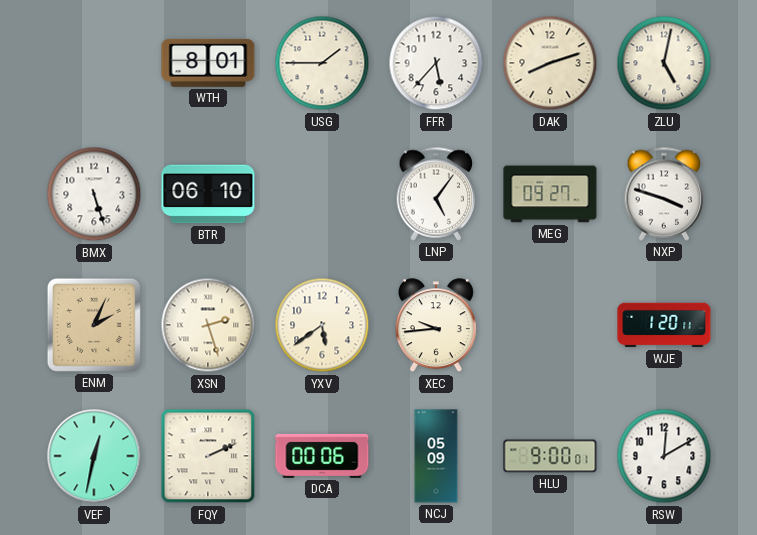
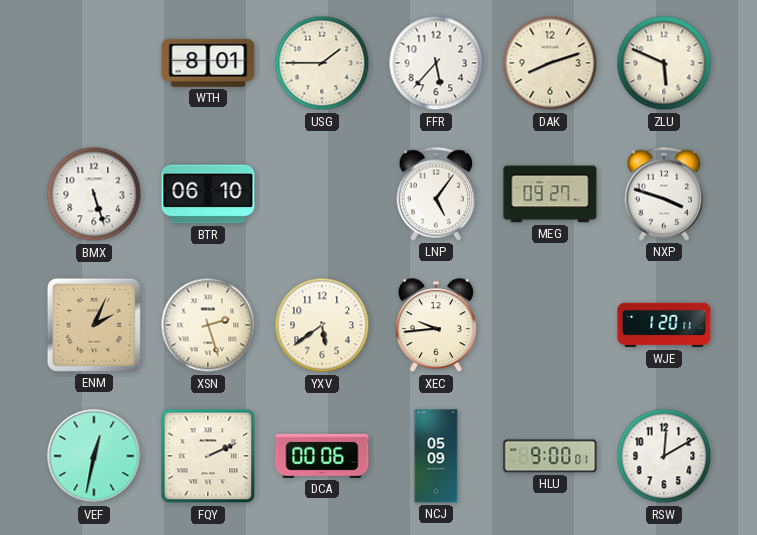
ZLU: 5:02 -> 5:49
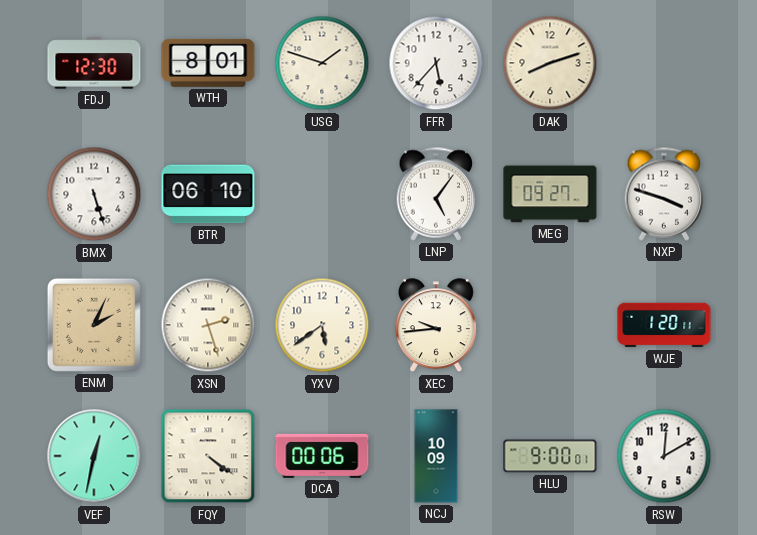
FDJ: none -> 12:30
USG: 1:45 -> 1:48
ZLU: 5:49 -> none
FQY: 2:11 -> 4:21
NCJ: 05:09 -> 10:09
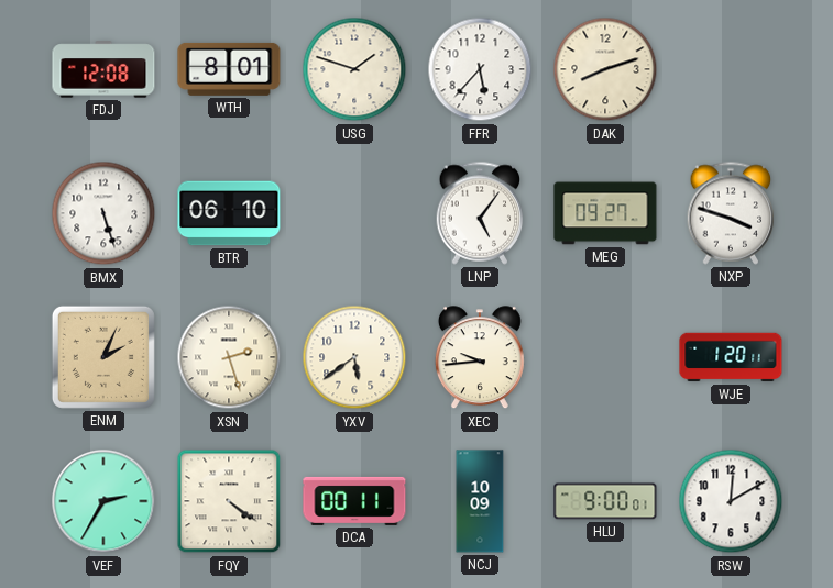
FDJ: 12:30 -> 12:08
VEF: 12:32 -> 2:35
DCA: 00:06 -> 00:11
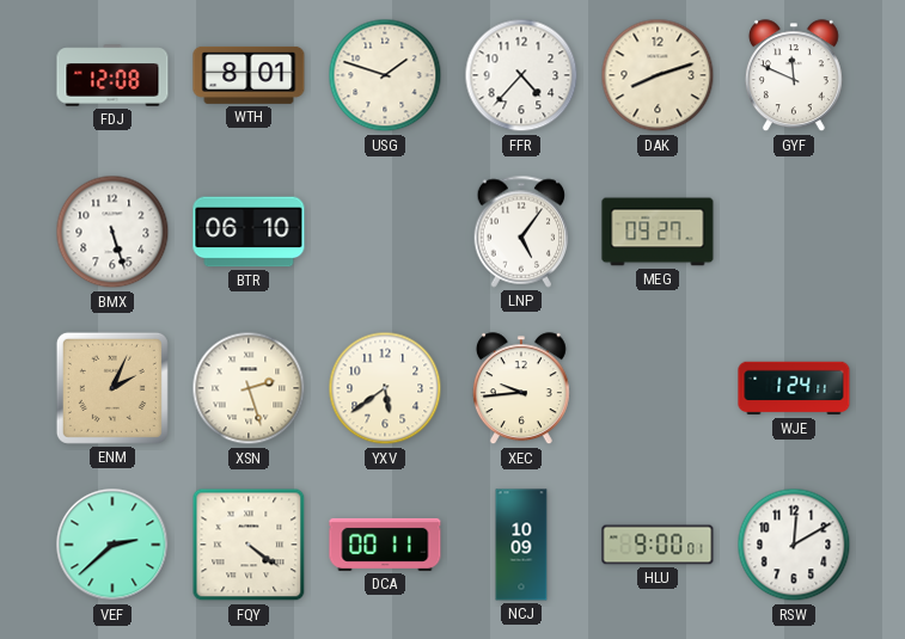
FFR: 5:37 -> 4:37
GYF: none -> 11:49
NXP: 3:48 -> none
WJE: 1:20 -> 1:24
VEF: 2:35 -> 2:38
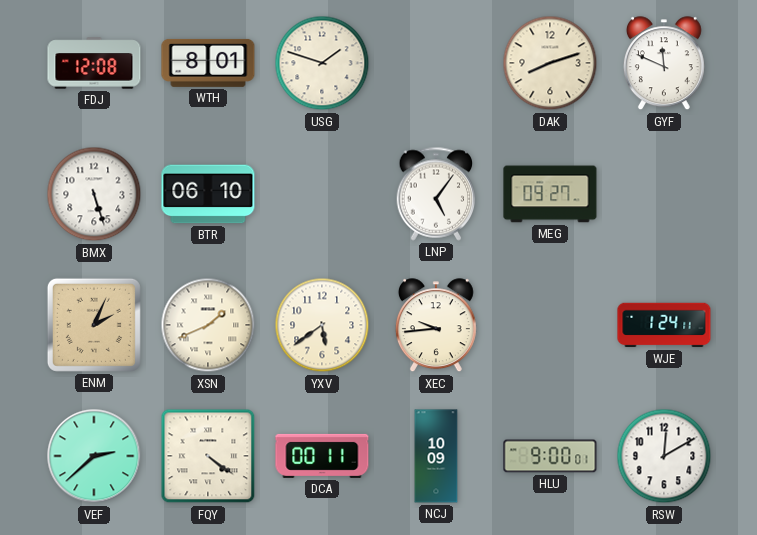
FFR: 4:37 -> none
XSN: 2:27 -> 1:41
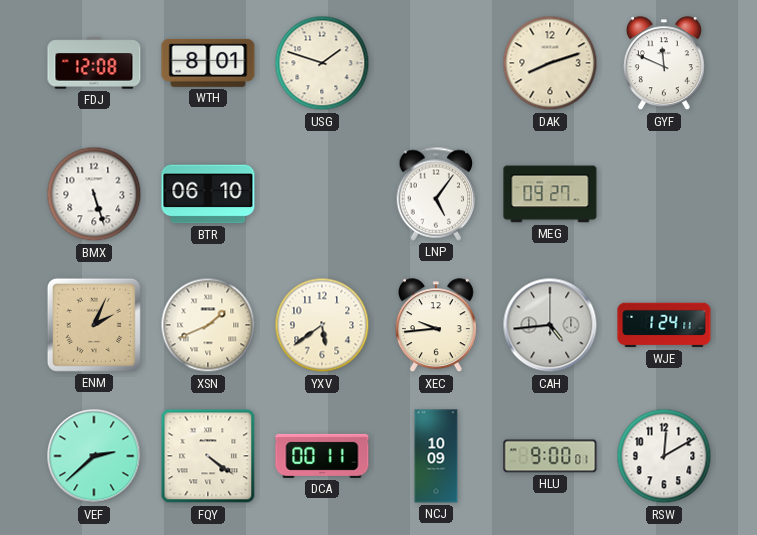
CAH: none -> 4:44
